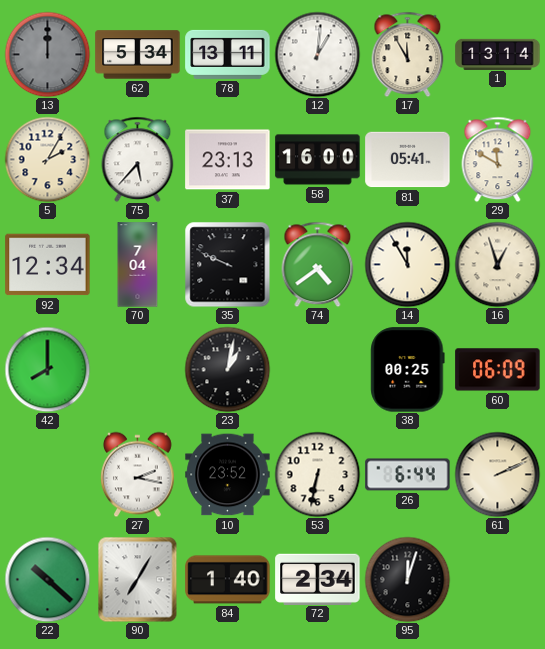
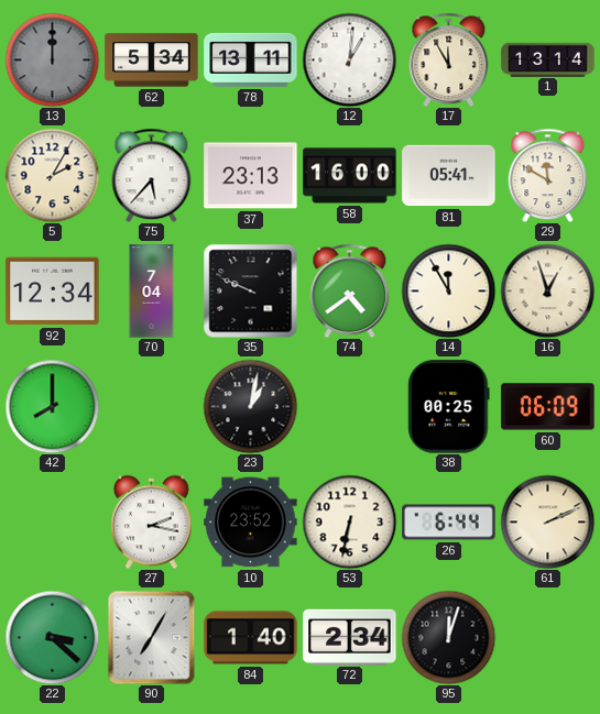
22: 10:22 -> 3:22
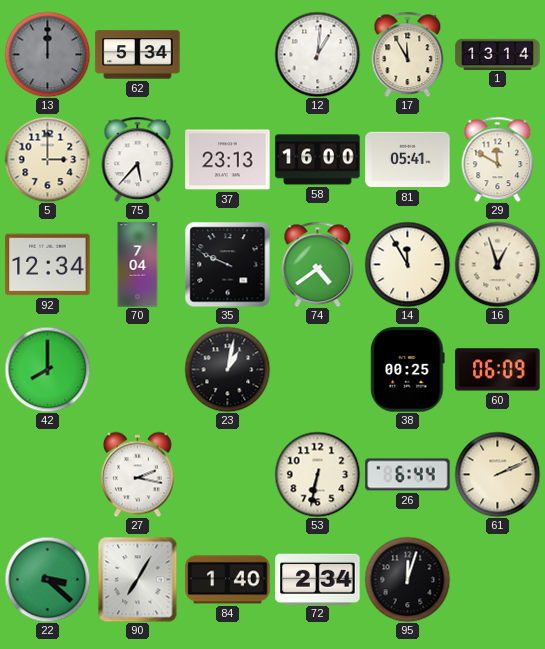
78: 13:11 -> none
5: 2:05 -> 3:00
10: 23:52 -> none
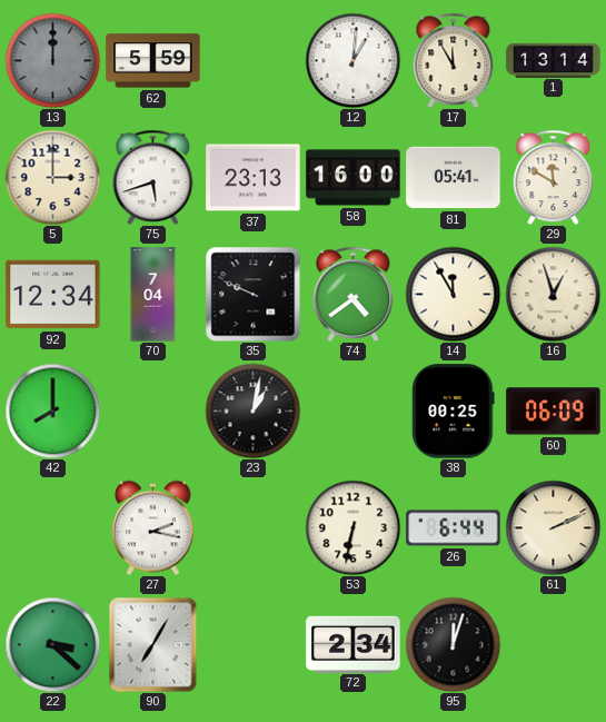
62: 5:34 -> 5:59
75: 5:37 -> 5:42
84: 1:40 -> none
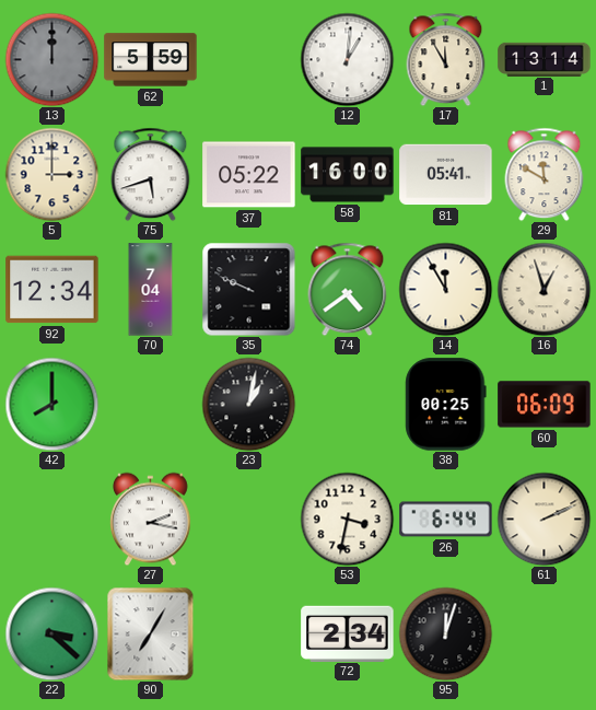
37: 23:13 -> 05:22
53: 6:32 -> 3:32
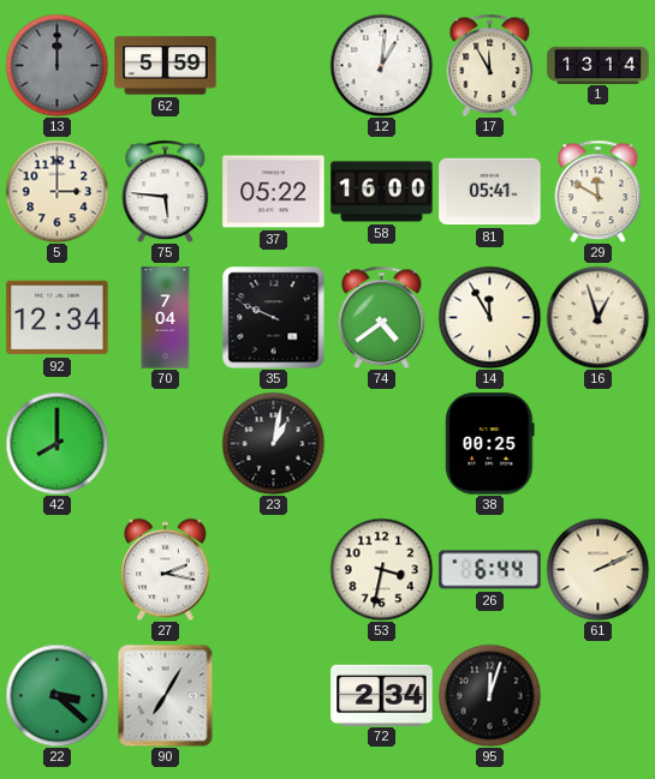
75: 5:42 -> 5:46
60: 06:09 -> none
